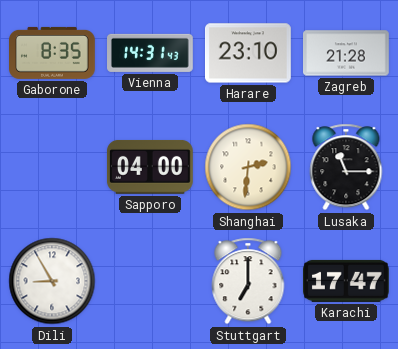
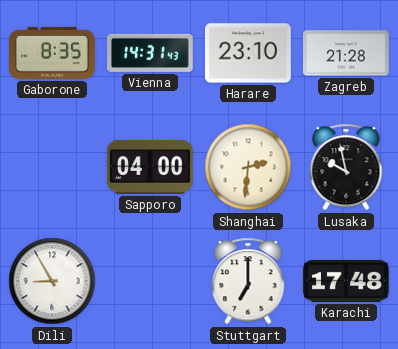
Lusaka: 11:15 -> 9:58
Karachi: 17:47 -> 17:48
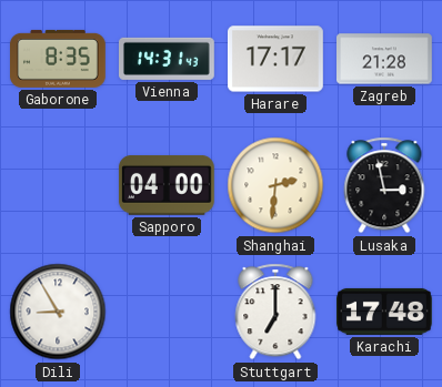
Harare: 23:10 -> 17:17
Lusaka: 9:58 -> 2:58
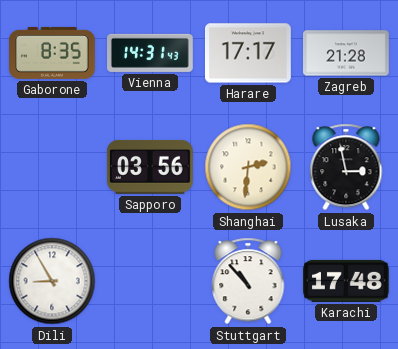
Sapporo: 04:00 -> 03:56
Stuttgart: 7:00 -> 10:53
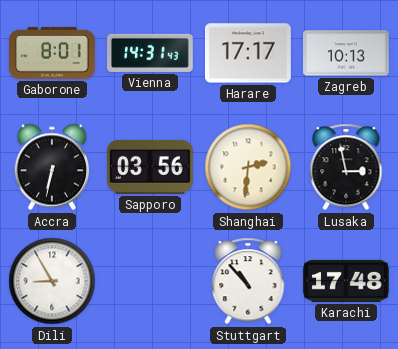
Gaborone: 8:35 -> 8:01
Zagreb: 21:28 -> 10:13
Accra: none -> 6:32
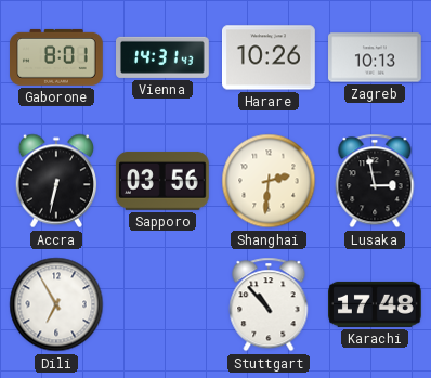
Harare: 17:17 -> 10:26
Dili: 8:55 -> 6:55
